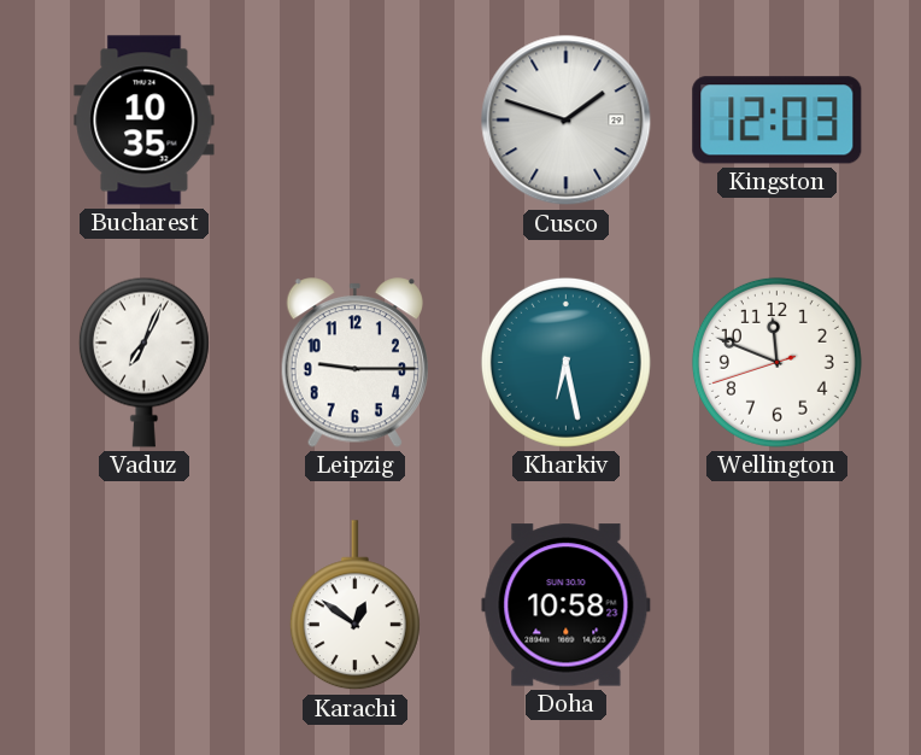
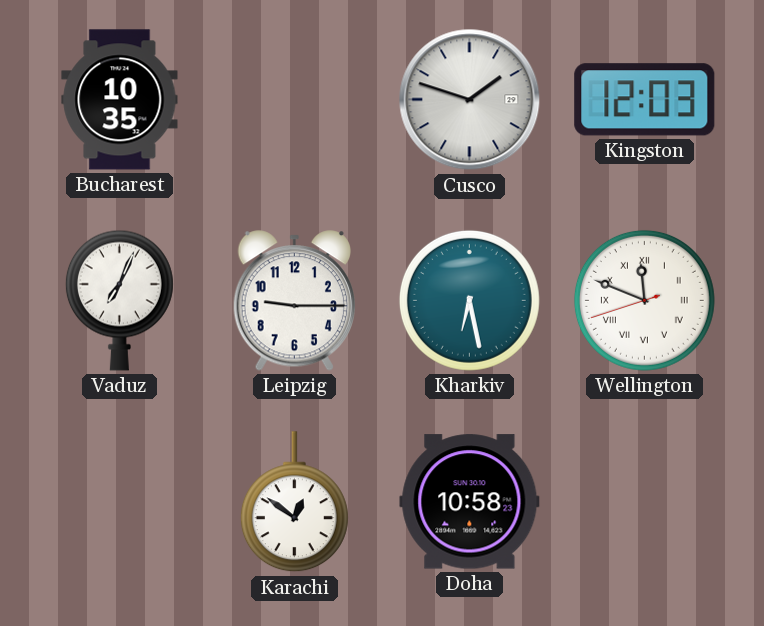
Wellington numerals: Arabic -> Roman
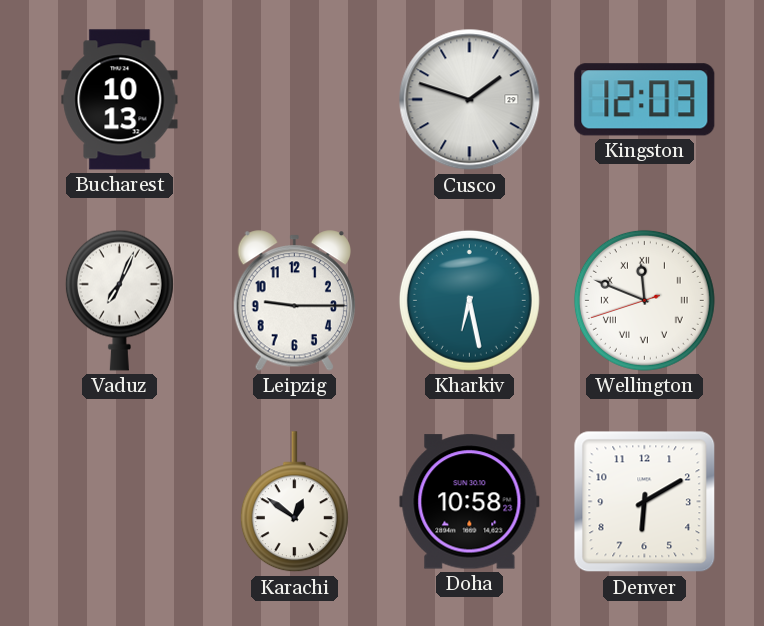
Bucharest: 10:35 -> 10:13
Denver: none -> 6:10
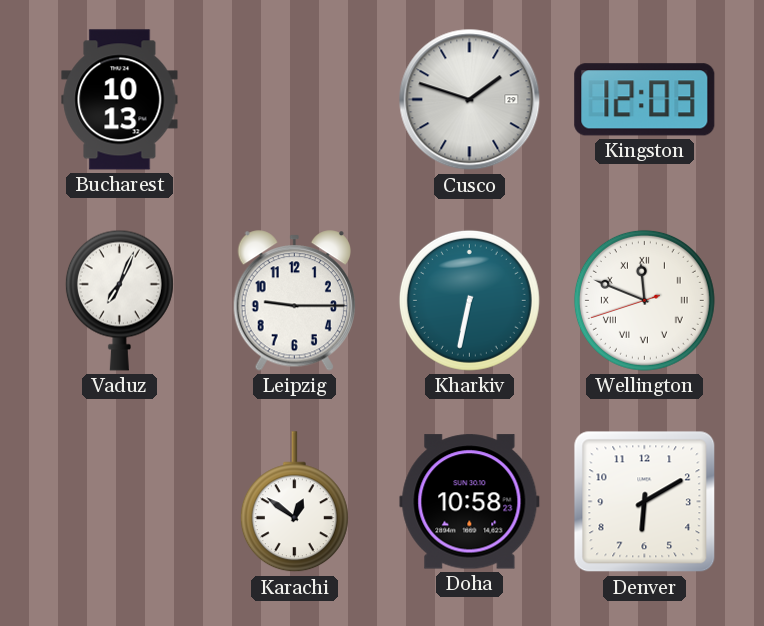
Kharkiv: 6:28 -> 6:32
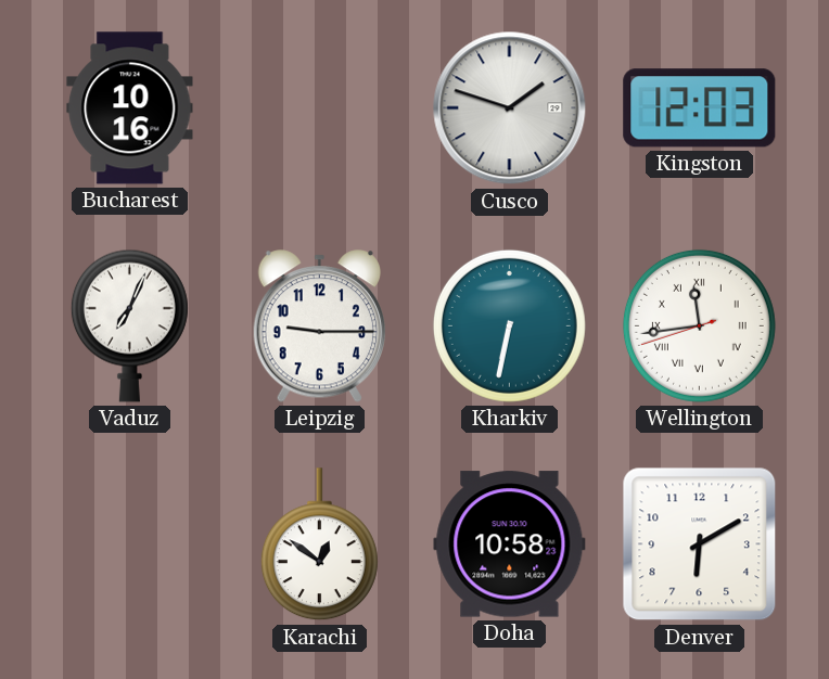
Bucharest: 10:13 -> 10:16
Wellington: 11:48 -> 11:43
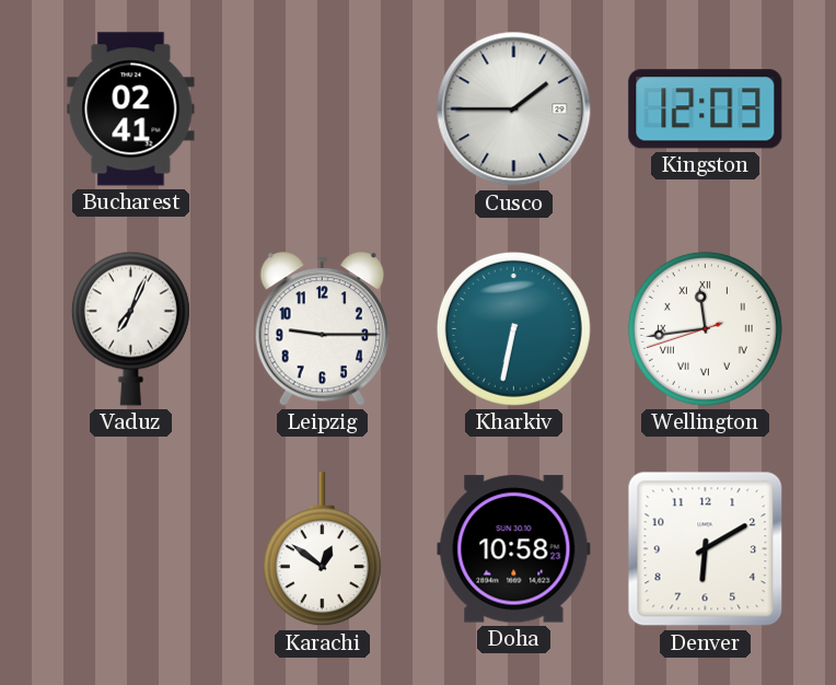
Bucharest: 10:16 -> 02:41
Cusco: 1:48 -> 1:45
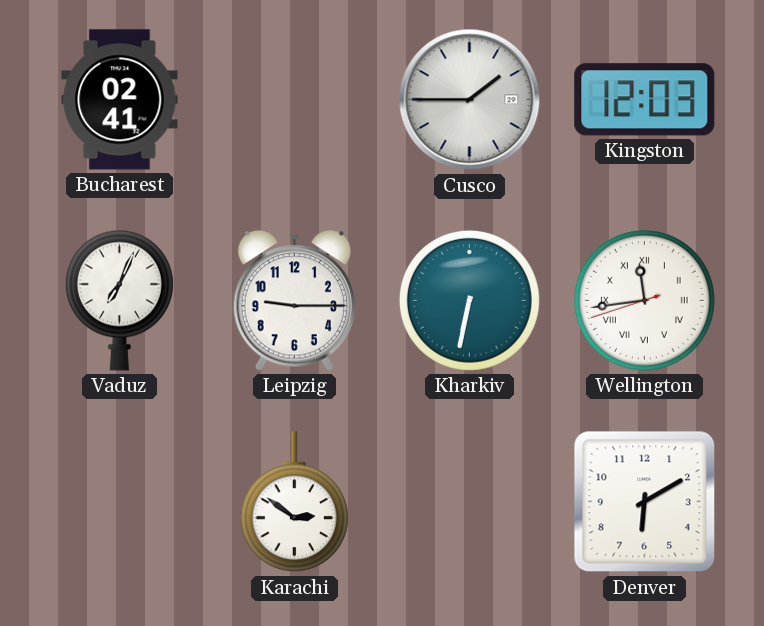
Karachi: 12:51 -> 2:51
Doha: 10:58 -> none
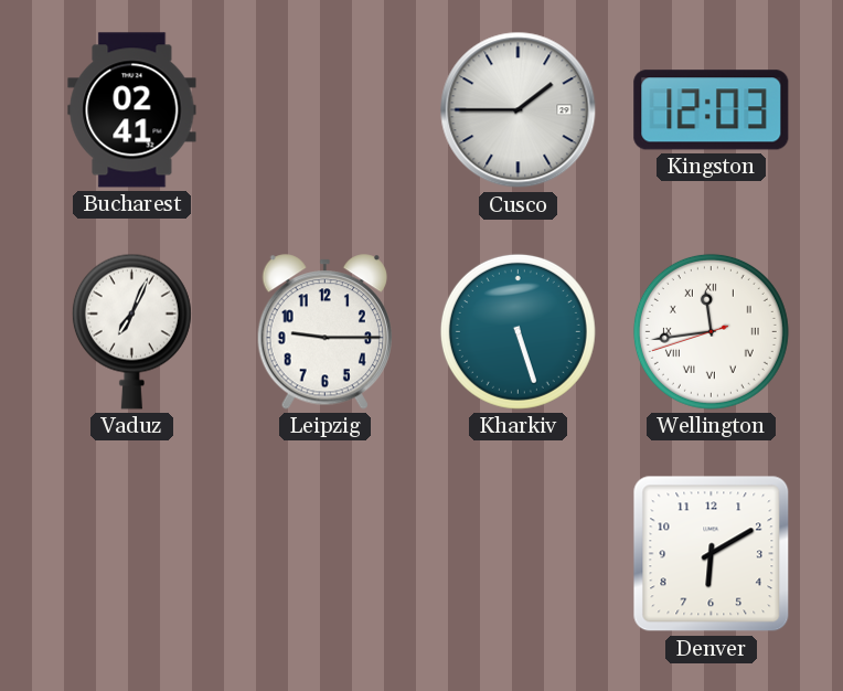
Kharkiv: 6:32 -> 5:27
Karachi: 2:51 -> none
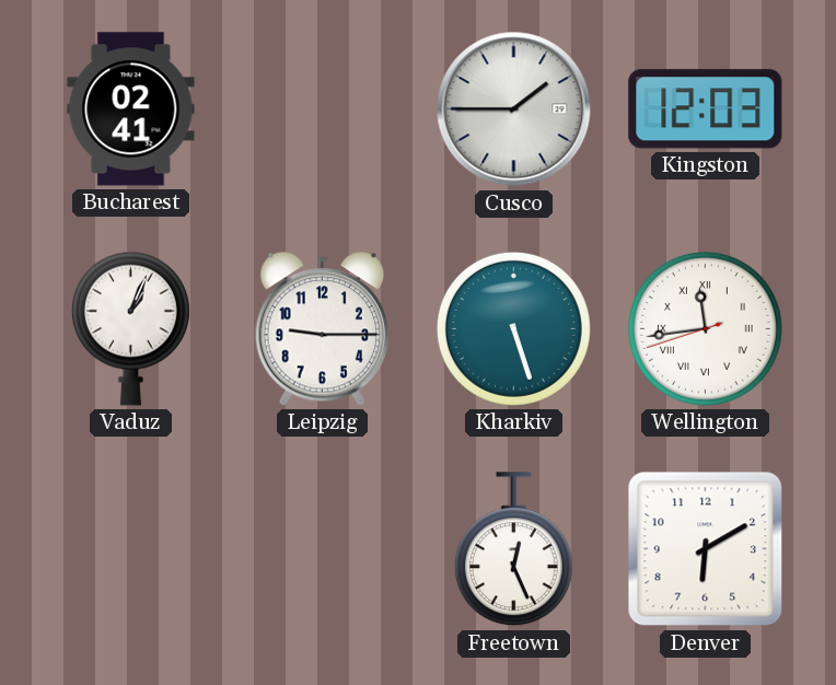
Vaduz: 7:04 -> 1:04
Freetown: none -> 12:26
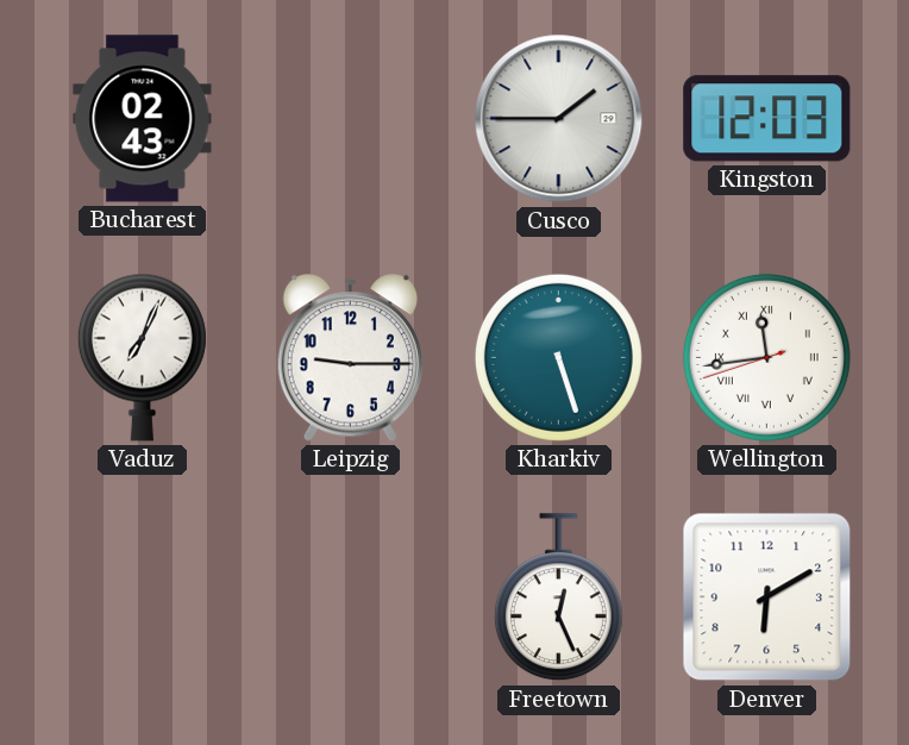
Bucharest: 02:41 -> 02:43
Vaduz: 1:04 -> 7:04
